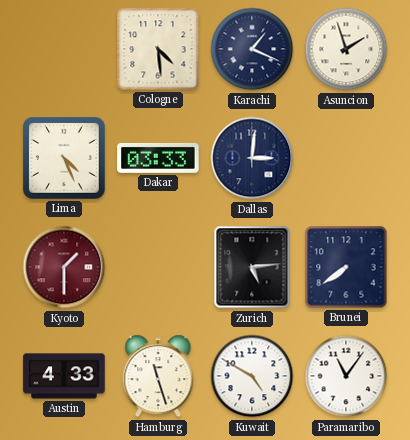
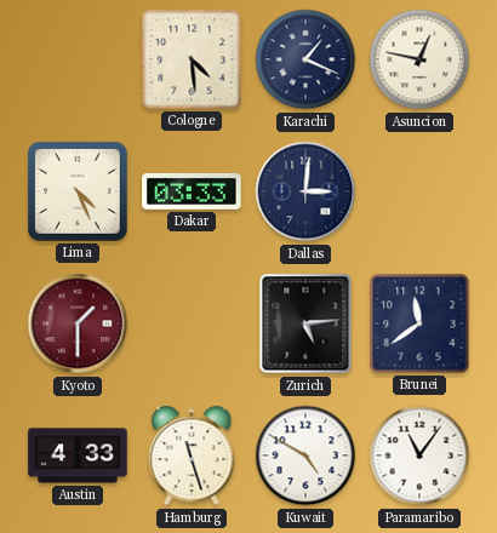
Asuncion: 1:57 -> 12:47
Brunei: 7:39 -> 11:39
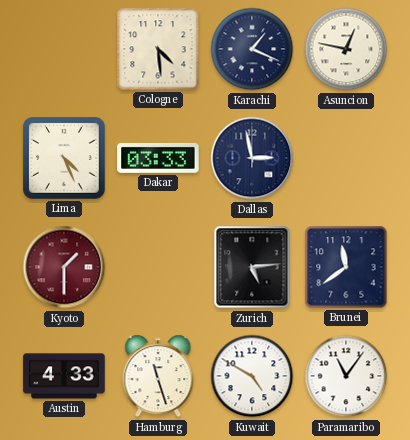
Dallas: 3:01 -> 2:58
